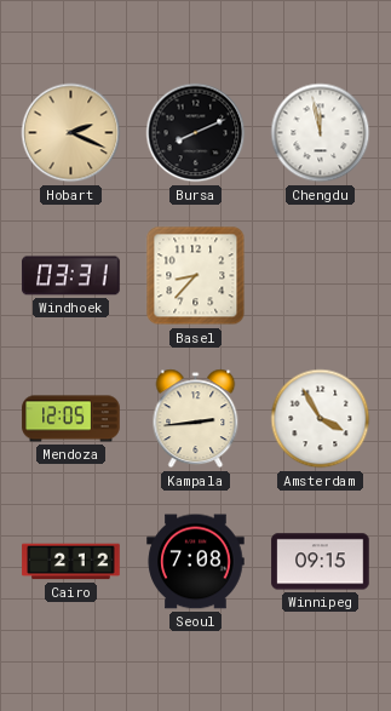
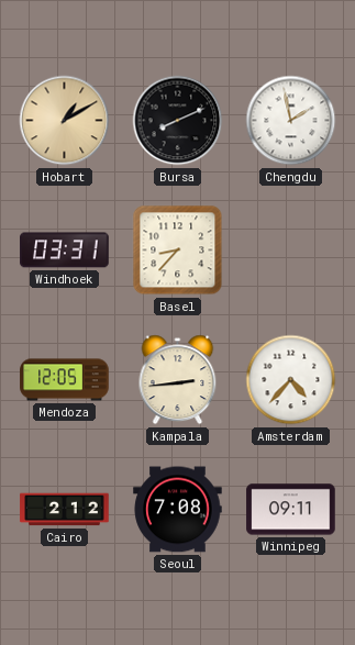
Hobart: 2:19 -> 1:10
Chengdu: 11:58 -> 1:58
Amsterdam: 3:55 -> 4:37
Winnipeg: 09:15 -> 09:11
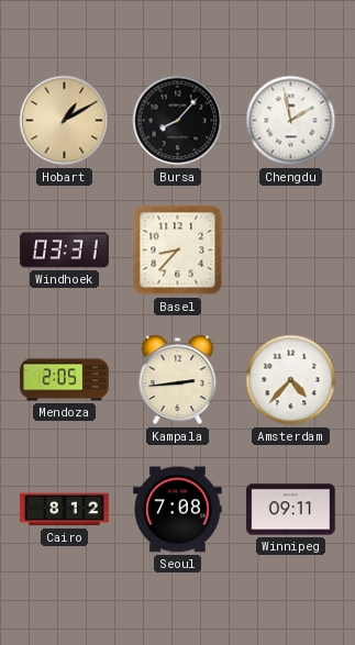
Bursa: 8:11 -> 8:07
Mendoza: 12:05 -> 2:05
Cairo: 2:12 -> 8:12
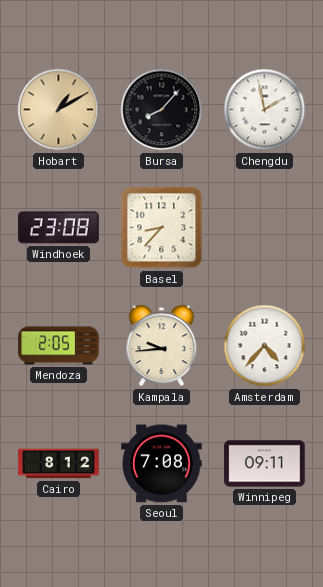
Windhoek: 03:31 -> 23:08
Kampala: 2:44 -> 9:44
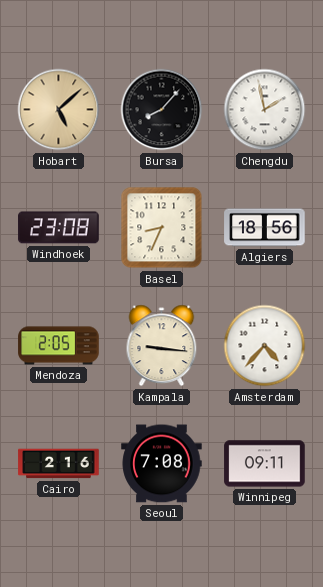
Hobart: 1:10 -> 5:08
Basel: 8:37 -> 8:34
Algiers: none -> 18:56
Kampala: 9:44 -> 9:16
Cairo: 8:12 -> 2:16
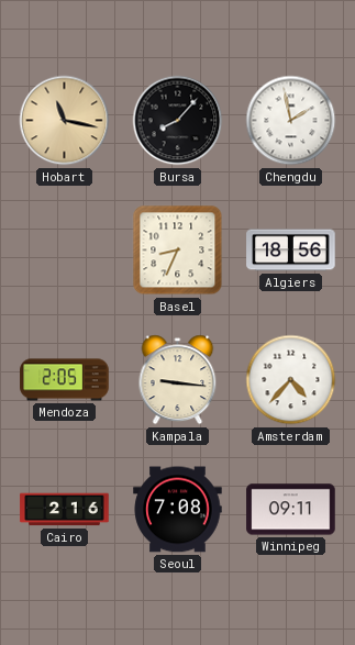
Hobart: 5:08 -> 11:17
Windhoek: 23:08 -> none
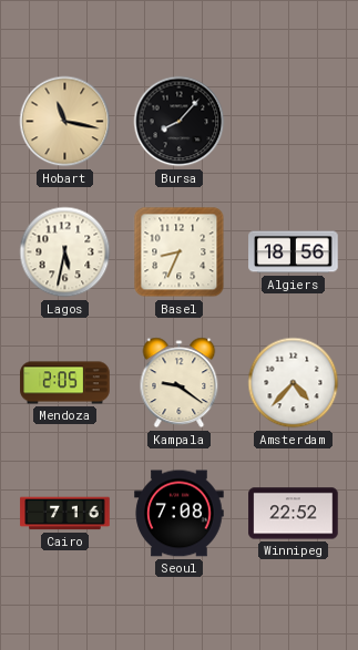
Chengdu: 1:58 -> none
Lagos: none -> 5:32
Kampala: 9:16 -> 9:21
Cairo: 2:16 -> 7:16
Winnipeg: 09:11 -> 22:52
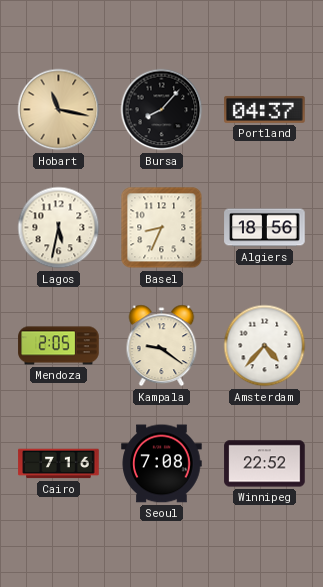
Portland: none -> 04:37
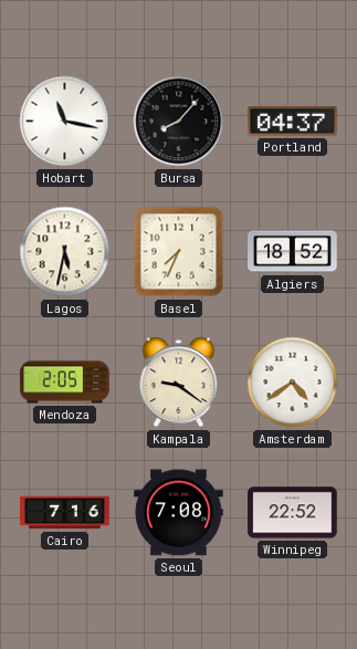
Hobart dial: champagne -> white
Basel: 8:34 -> 7:34
Algiers: 18:56 -> 18:52
Amsterdam: 4:37 -> 4:39
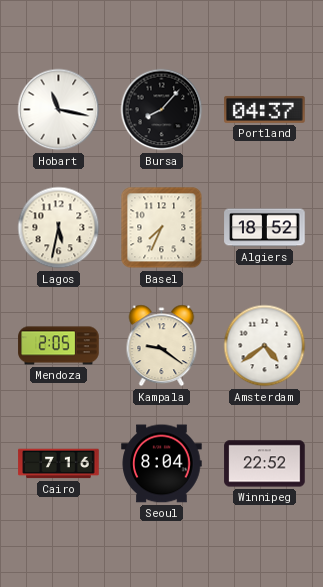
Seoul: 7:08 -> 8:04
